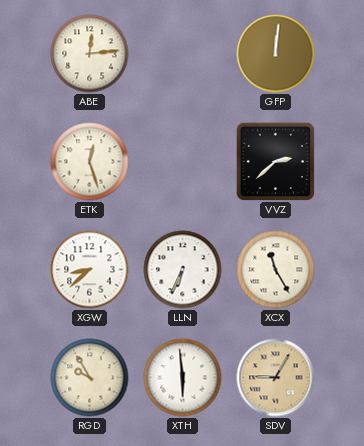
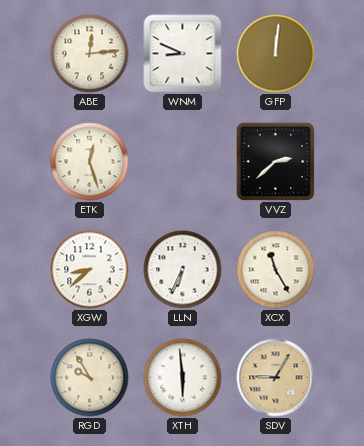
WNM: none -> 8:49
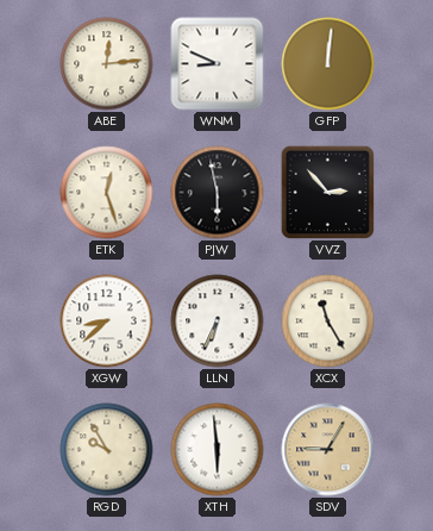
PJW: none -> 5:58
VVZ: 2:38 -> 2:53
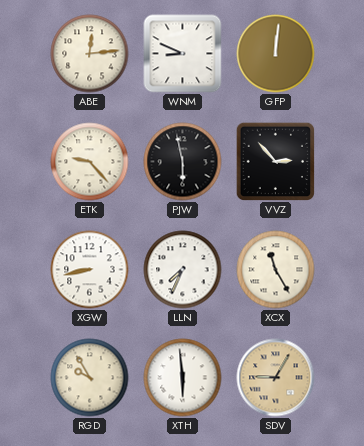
ETK: 12:27 -> 9:23
XGW: 8:38 -> 8:43
LLN: 6:34 -> 7:34
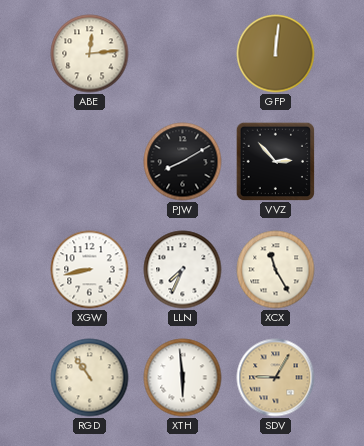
WNM: 8:49 -> none
ETK: 9:23 -> none
PJW: 5:58 -> 8:10
RGD: 9:55 -> 10:54
